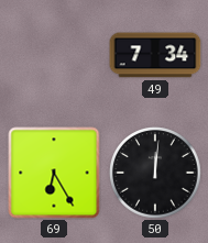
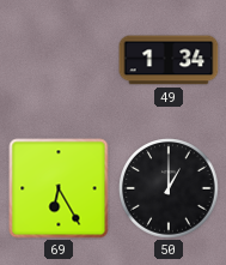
49: 7:34 -> 1:34
50: 12:01 -> 1:00
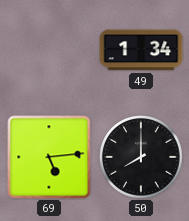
69: 6:25 -> 5:14
50: 1:00 -> 8:00
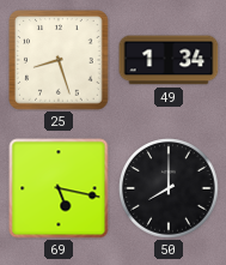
25: none -> 8:27
69: 5:14 -> 5:17
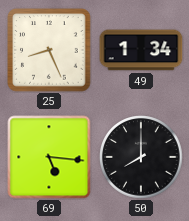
25: 8:27 -> 8:26
69: 5:17 -> 5:16
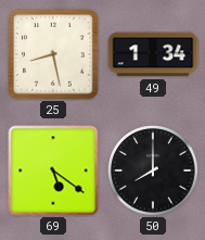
25: 8:26 -> 8:28
69: 5:16 -> 5:21
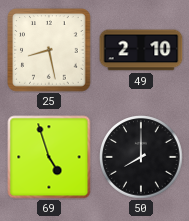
49: 1:34 -> 2:10
69: 5:21 -> 4:57
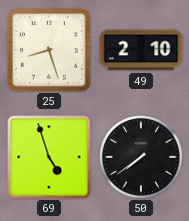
25: 8:28 -> 8:27
50: 8:00 -> 7:39
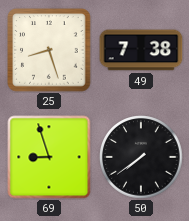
49: 2:10 -> 7:38
69: 4:57 -> 8:57
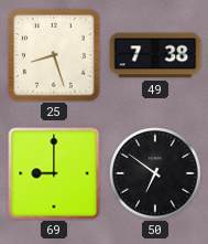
69: 8:57 -> 9:00
50: 7:39 -> 6:51
